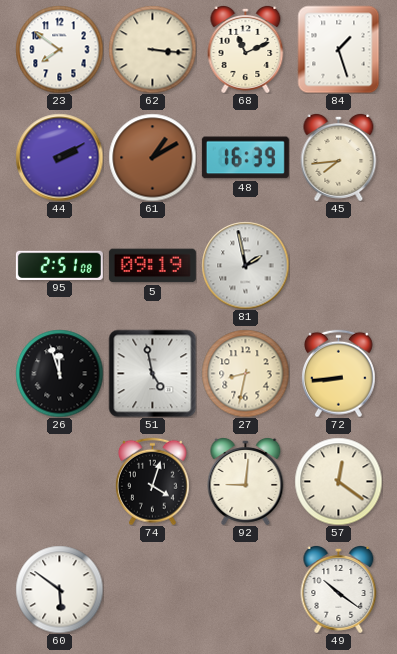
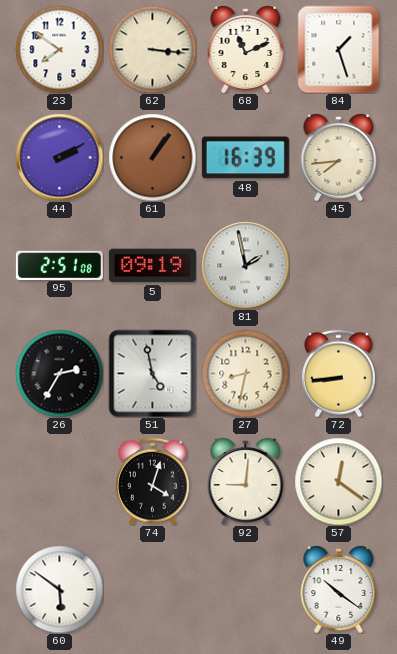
61: 1:10 -> 1:06
26: 11:57 -> 2:35
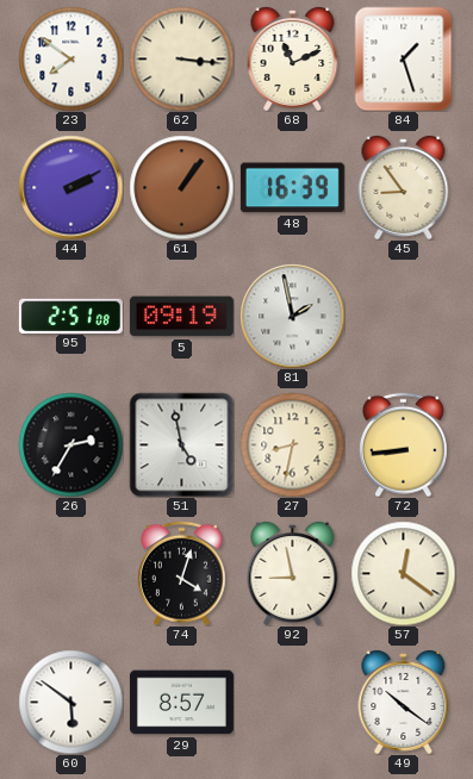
45: 7:44 -> 8:54
92: 9:01 -> 8:58
29: none -> 8:57
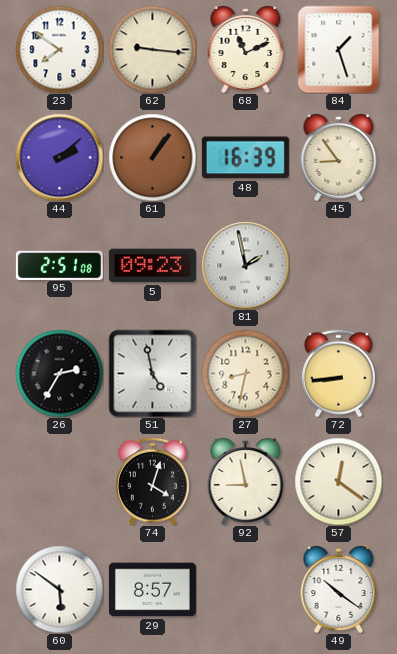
62: 3:16 -> 9:16
44: 2:10 -> 2:08
5: 09:19 -> 09:23
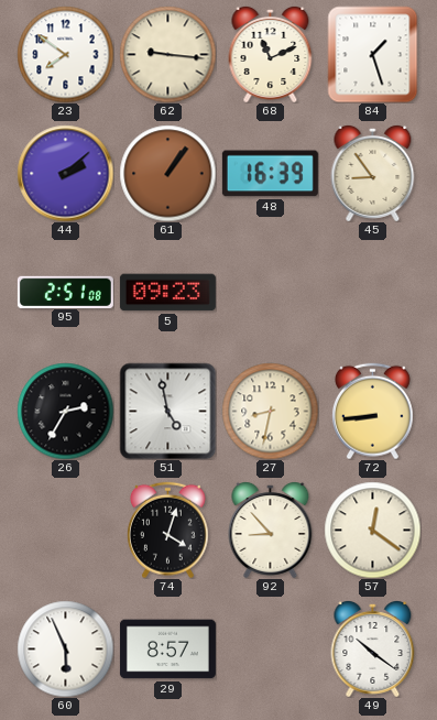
81: 1:58 -> none
92: 8:58 -> 8:53
60: 5:51 -> 5:56
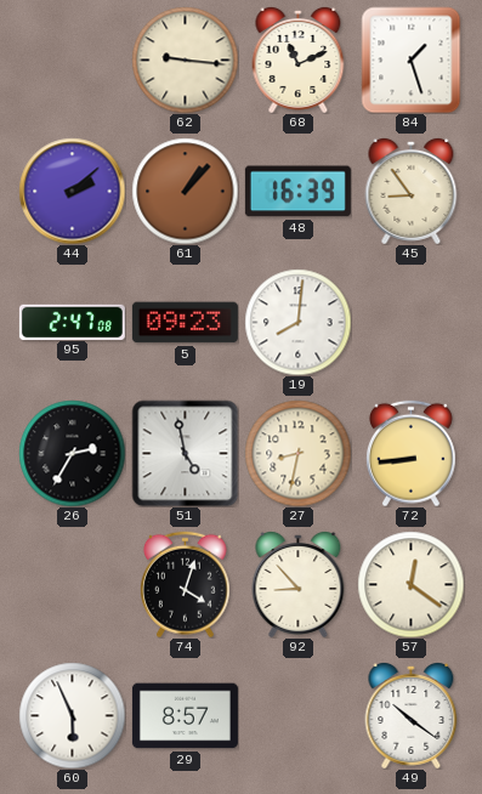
23: 7:51 -> none
61: 1:06 -> 1:07
95: 2:51 -> 2:47
19: none -> 8:01
